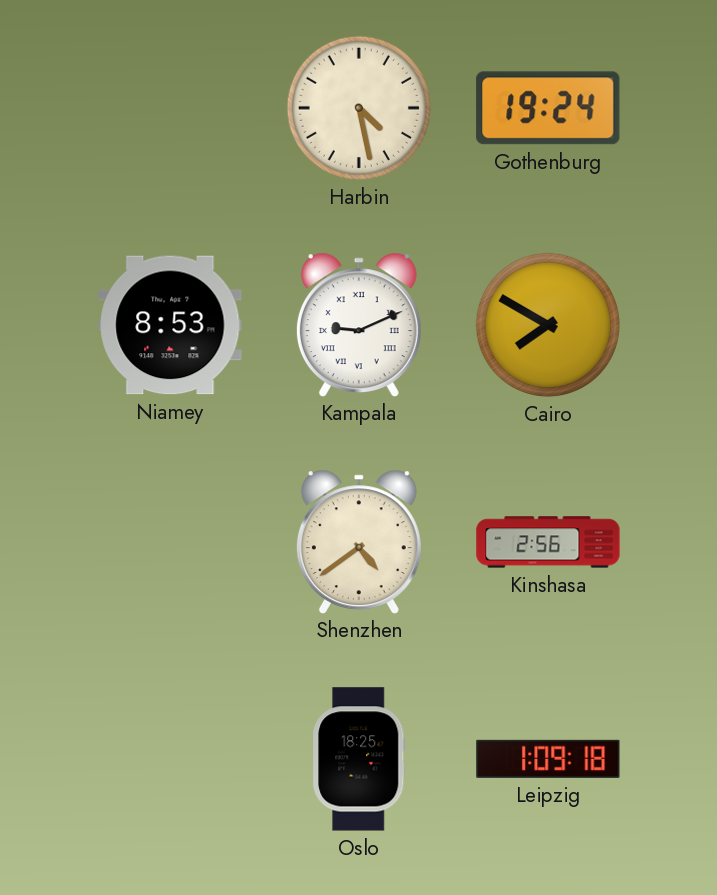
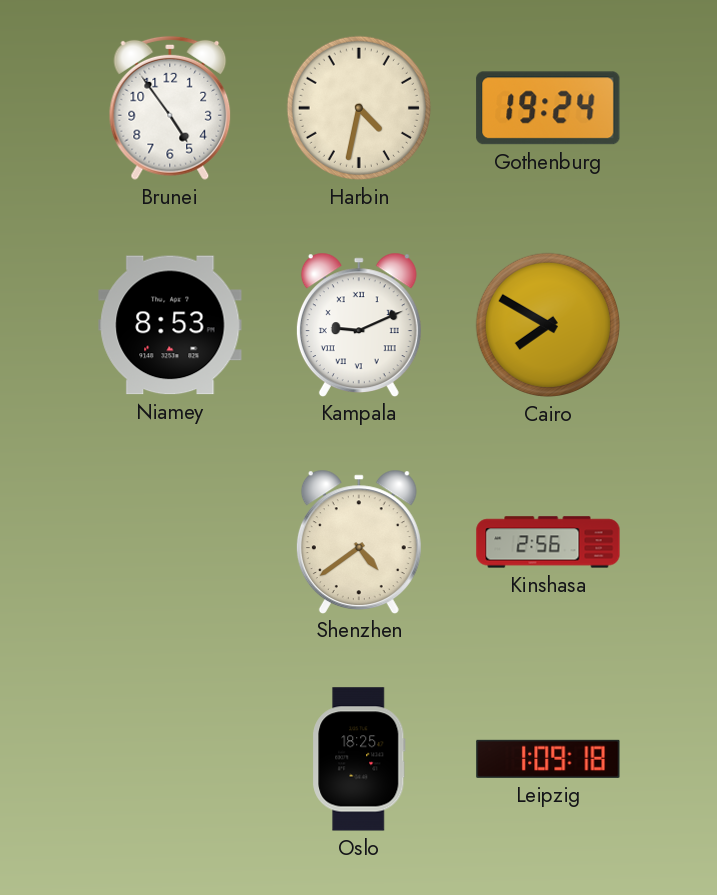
Brunei: none -> 4:54
Harbin: 4:28 -> 4:32
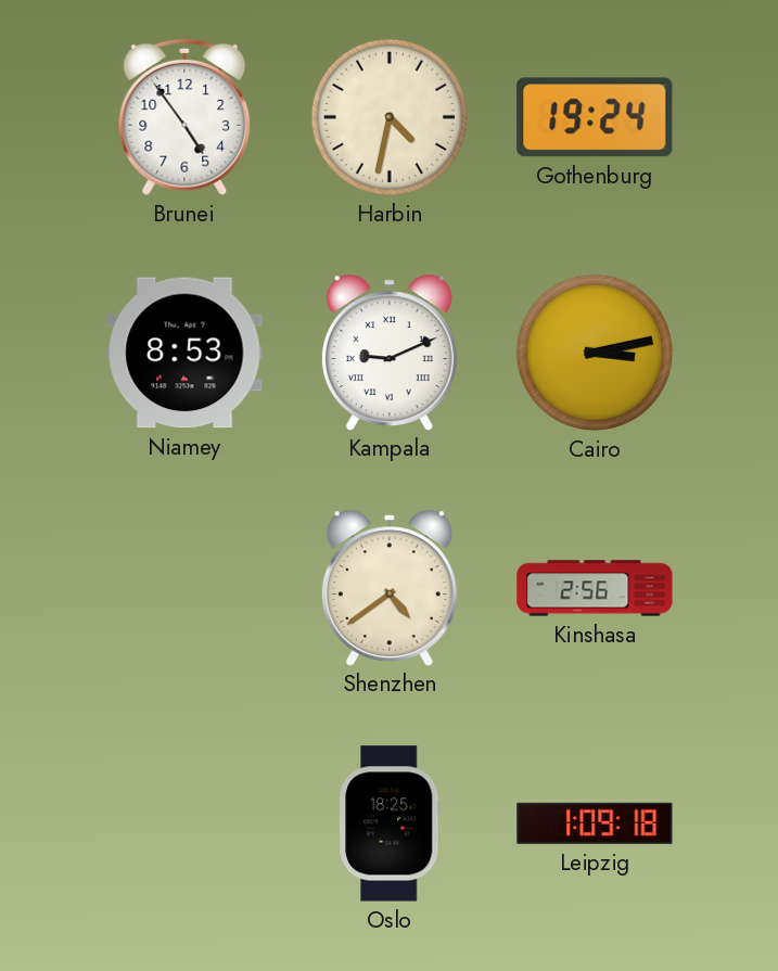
Cairo: 7:50 -> 3:13
